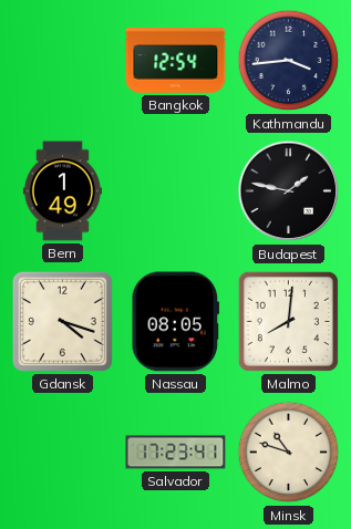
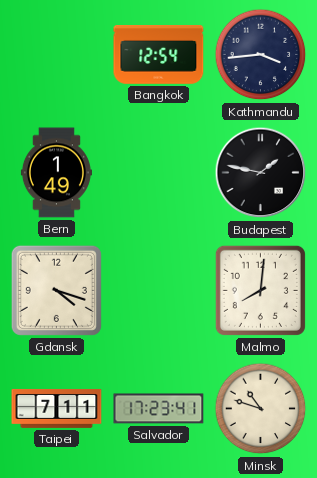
Nassau: 08:05 -> none
Taipei: none -> 7:11
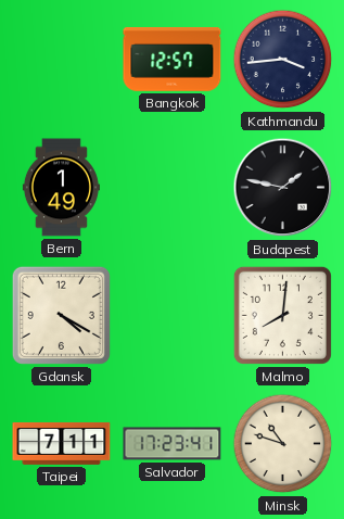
Bangkok: 12:54 -> 12:57
Gdansk: 4:18 -> 4:20
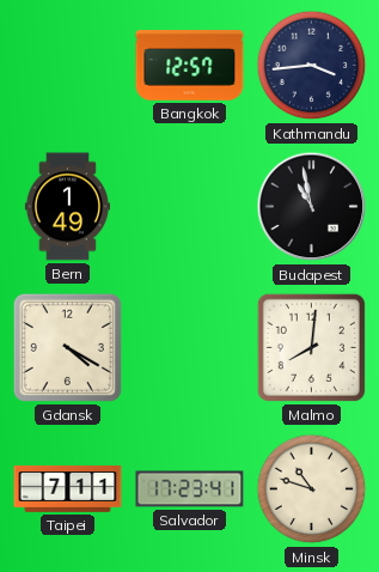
Budapest: 1:47 -> 10:58
